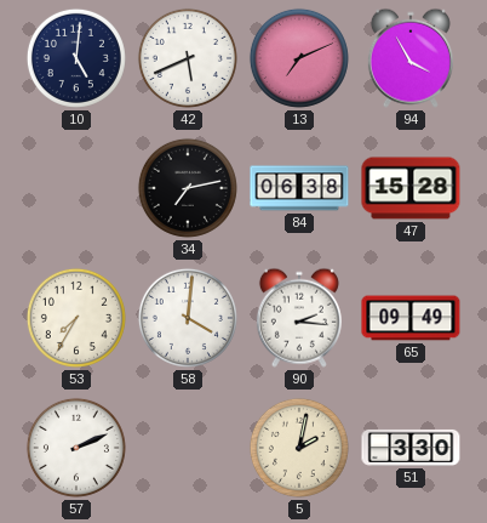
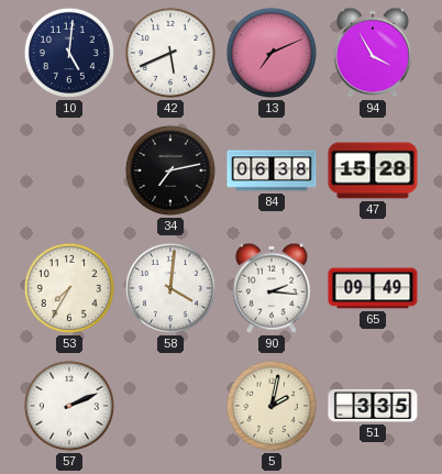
51: 3:30 -> 3:35
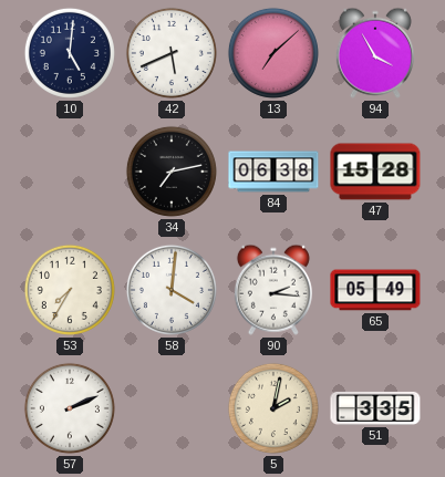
13: 7:11 -> 7:08
65: 09:49 -> 05:49
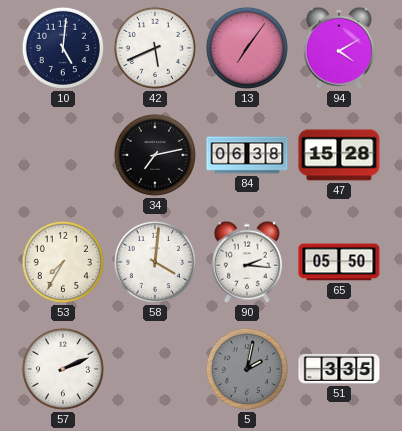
13: 7:08 -> 7:06
94: 3:55 -> 4:10
65: 05:49 -> 05:50
5 dial: cream -> grey
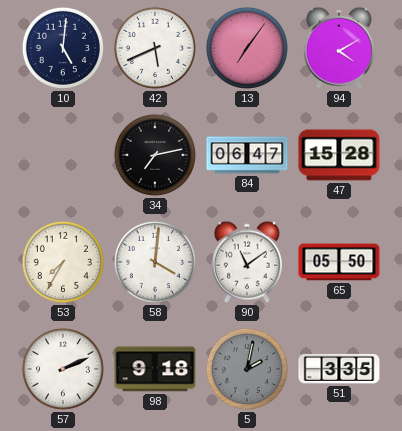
84: 06:38 -> 06:47
90: 2:16 -> 11:09
98: none -> 9:18
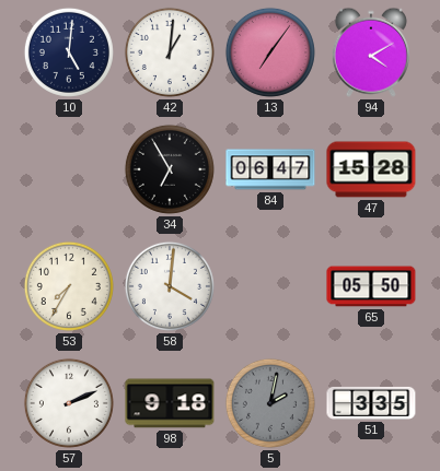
42: 5:41 -> 1:01
34: 7:13 -> 6:55
90: 11:09 -> none
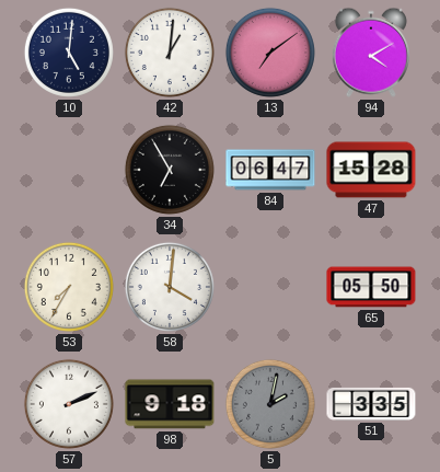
13: 7:06 -> 7:09
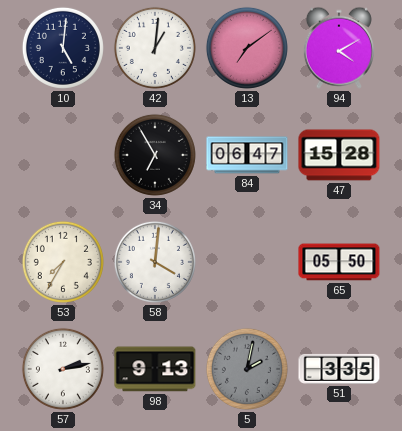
57: 2:11 -> 2:13
98: 9:18 -> 9:13
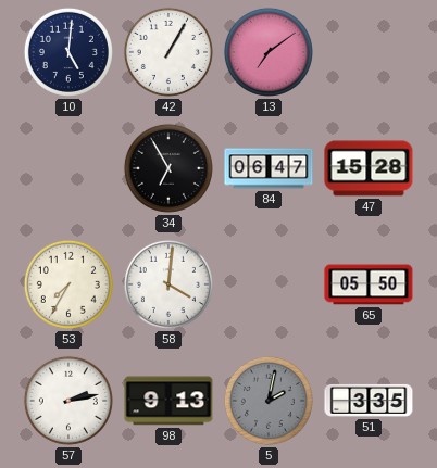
42: 1:01 -> 1:05
94: 4:10 -> none
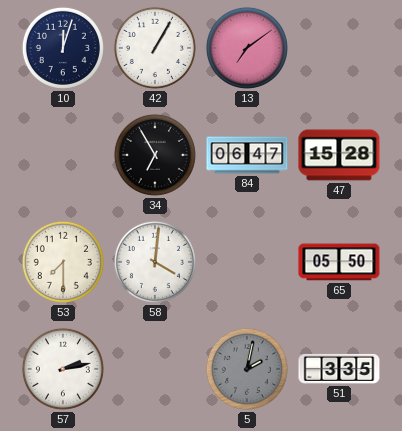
10: 5:01 -> 12:03
53: 7:35 -> 7:30
98: 9:13 -> none
